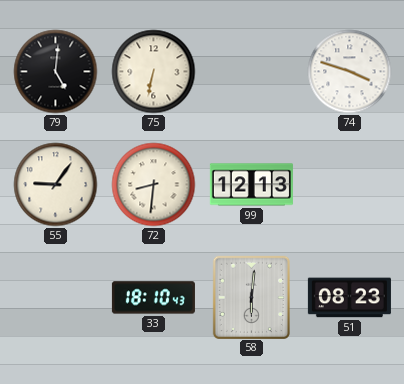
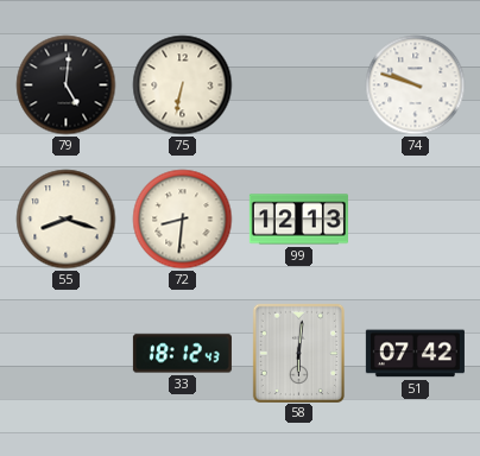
74: 3:48 -> 9:48
55: 9:06 -> 8:18
33: 18:10 -> 18:12
51: 08:23 -> 07:42
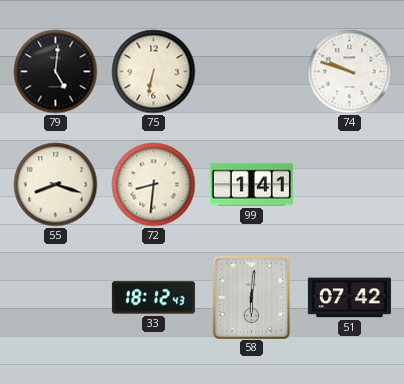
99: 12:13 -> 1:41
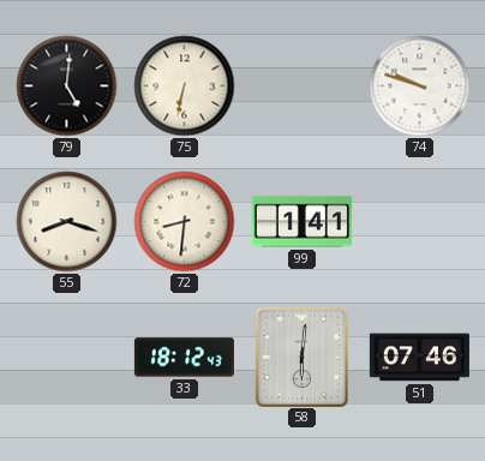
51: 07:42 -> 07:46
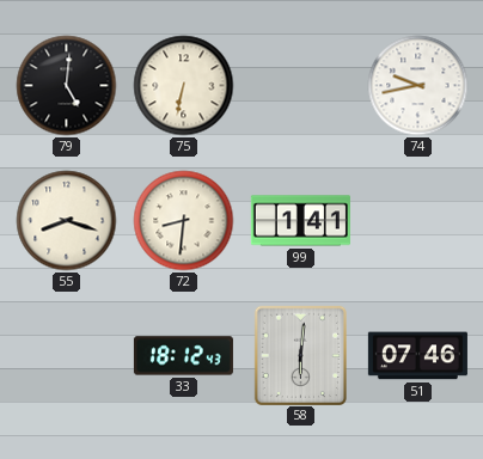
74: 9:48 -> 9:43
